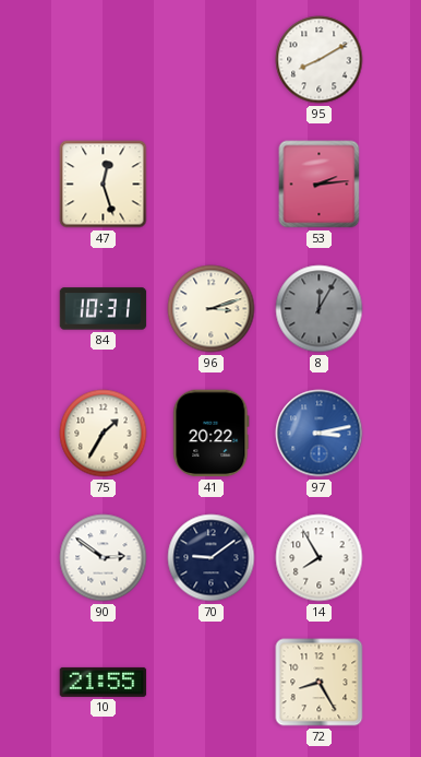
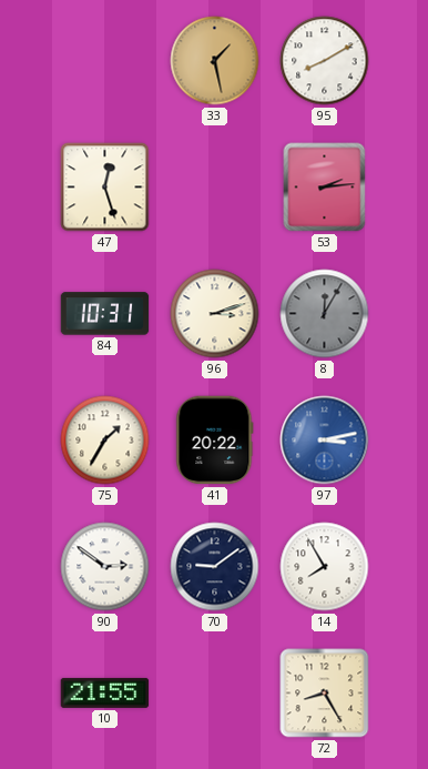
33: none -> 1:28
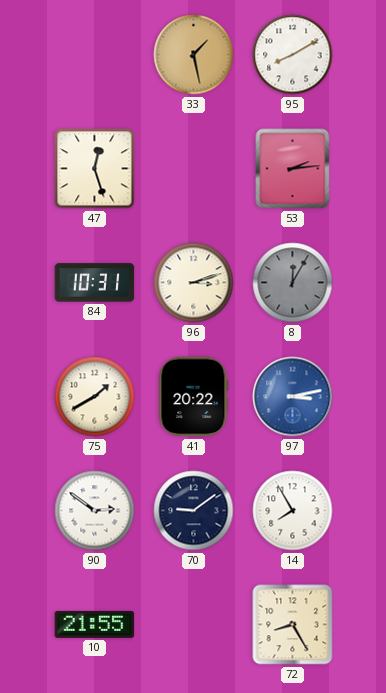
75: 1:35 -> 1:40
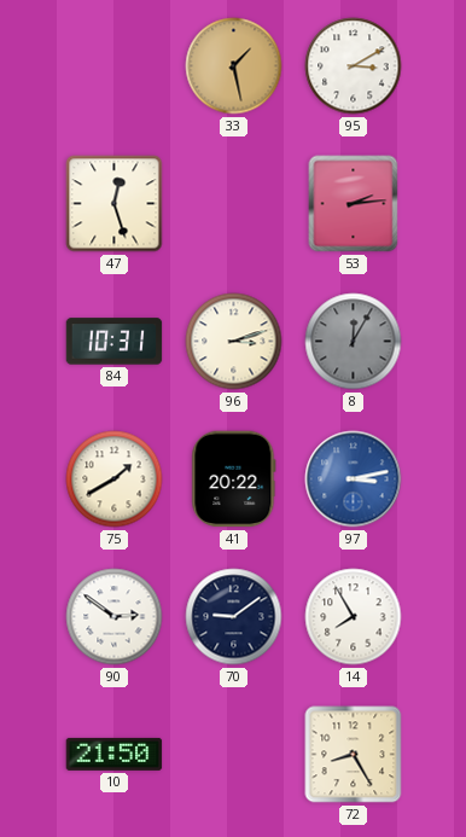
95: 8:10 -> 3:10
10: 21:55 -> 21:50
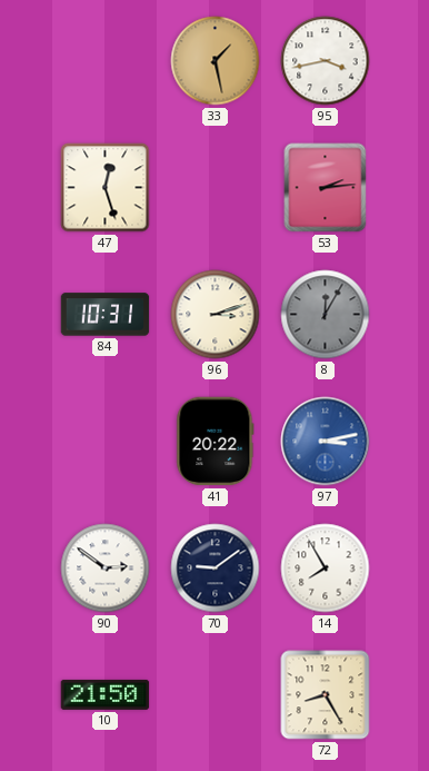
95: 3:10 -> 3:43
75: 1:40 -> none
